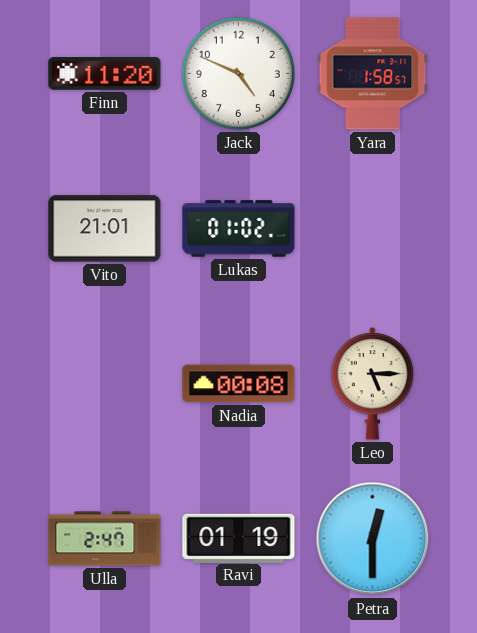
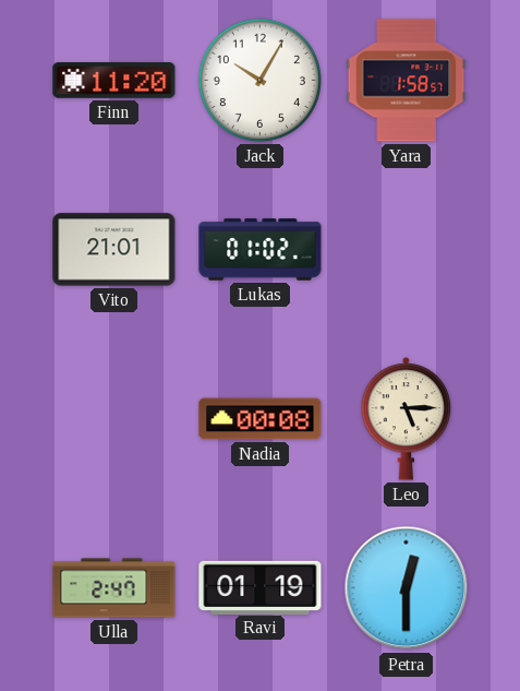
Jack: 4:49 -> 10:05
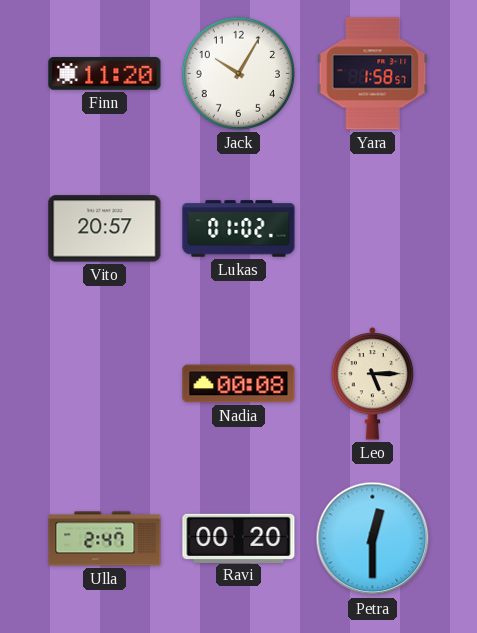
Vito: 21:01 -> 20:57
Ravi: 01:19 -> 00:20
